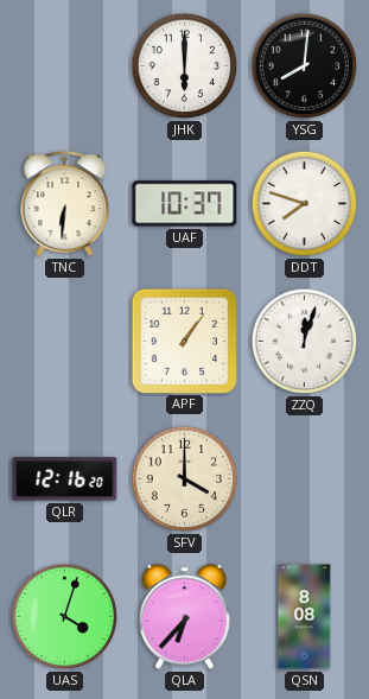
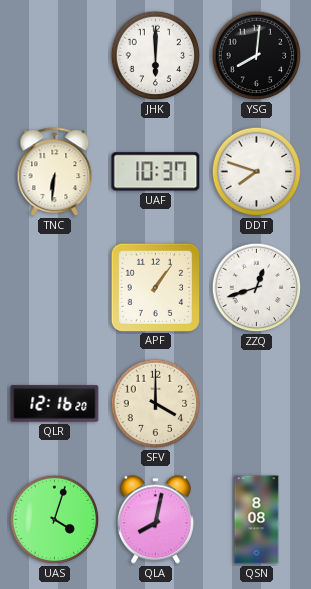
ZZQ: 12:03 -> 12:42
QLA: 6:37 -> 8:02
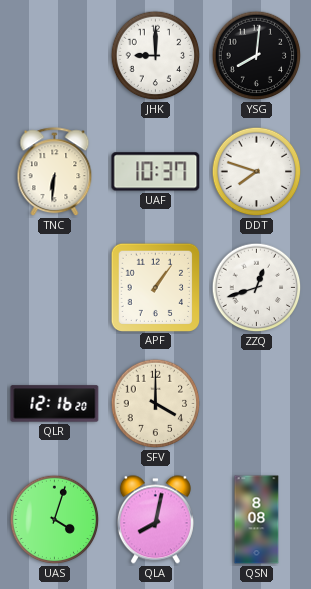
JHK: 6:00 -> 9:00
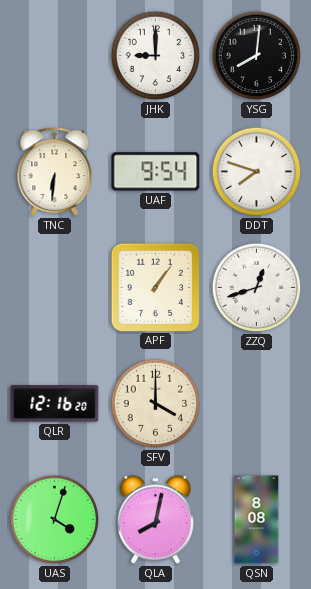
UAF: 10:37 -> 9:54
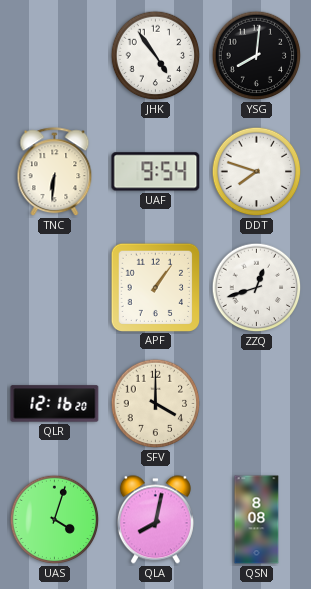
JHK: 9:00 -> 4:54
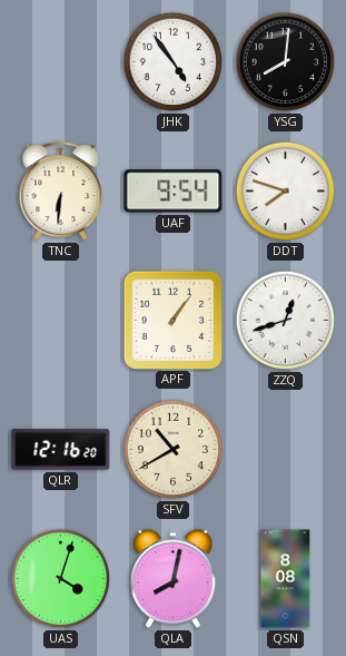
SFV: 4:00 -> 10:40
